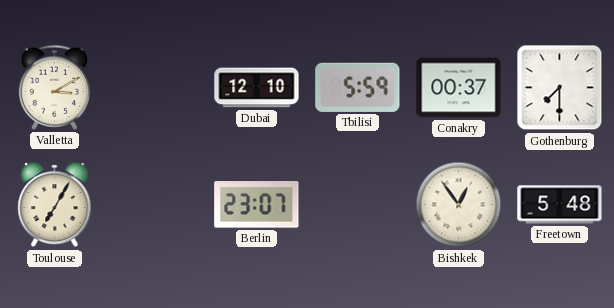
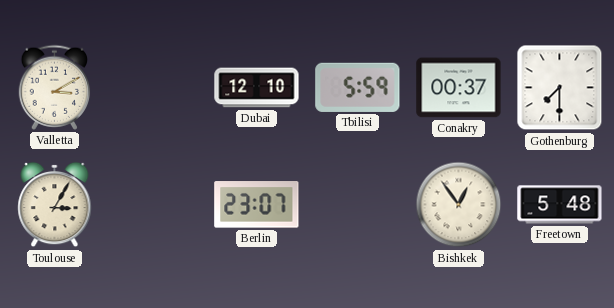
Toulouse: 7:05 -> 3:05
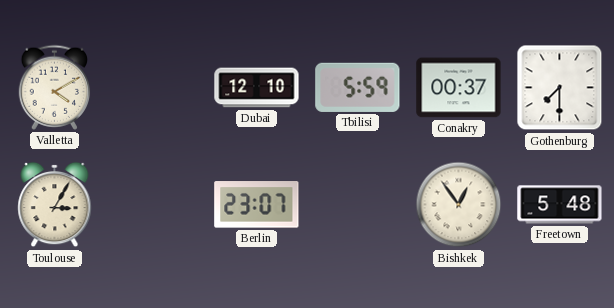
Valletta: 3:10 -> 4:10
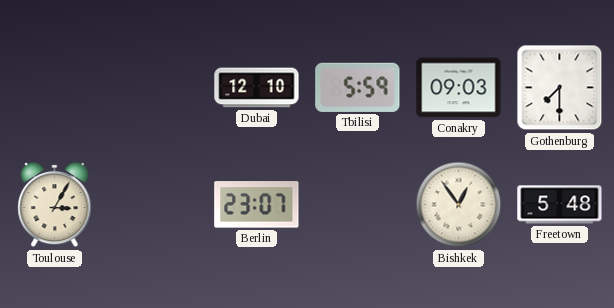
Valletta: 4:10 -> none
Conakry: 00:37 -> 09:03
